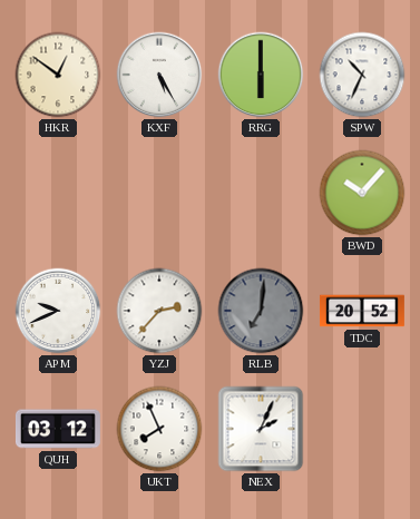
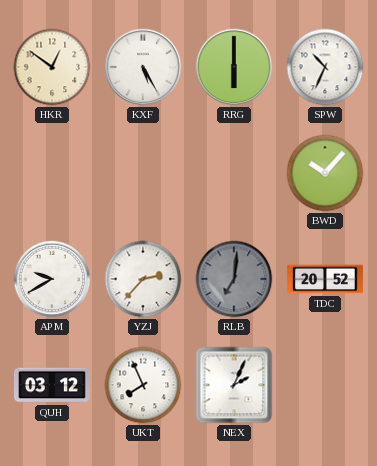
APM: 9:41 -> 9:40
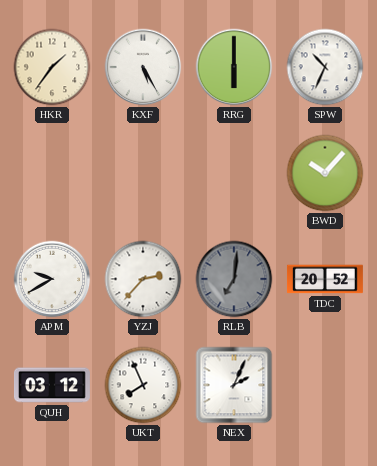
HKR: 12:51 -> 1:36
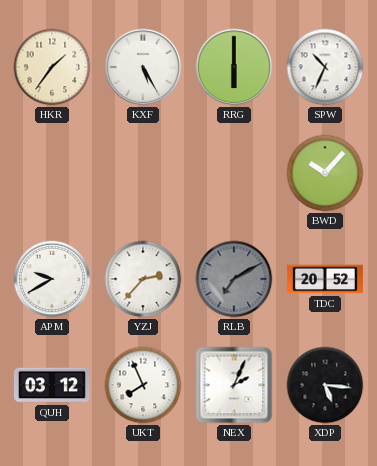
RLB: 7:01 -> 7:10
XDP: none -> 5:16
